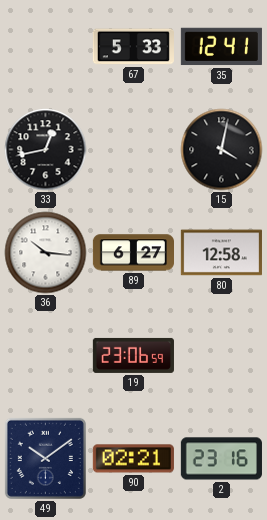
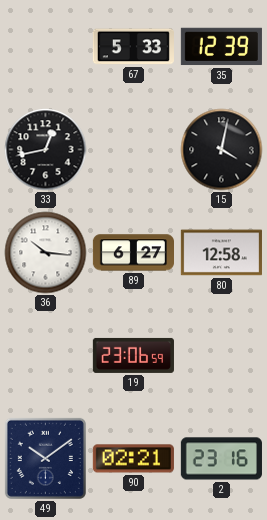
35: 12:41 -> 12:39
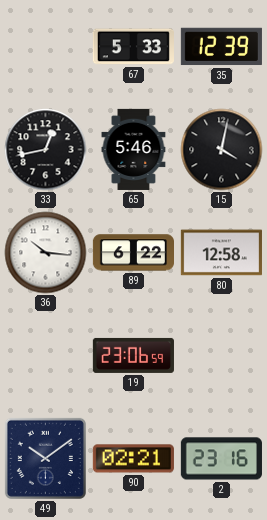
65: none -> 5:46
89: 6:27 -> 6:22
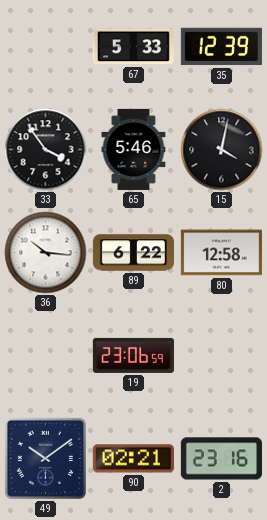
33: 12:43 -> 3:54
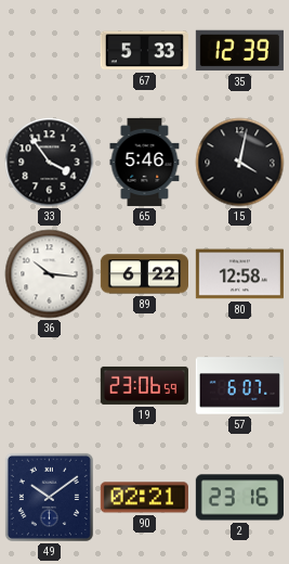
57: none -> 6:07
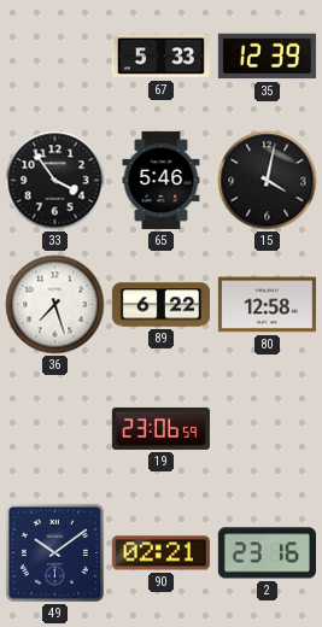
36: 10:16 -> 7:27
57: 6:07 -> none
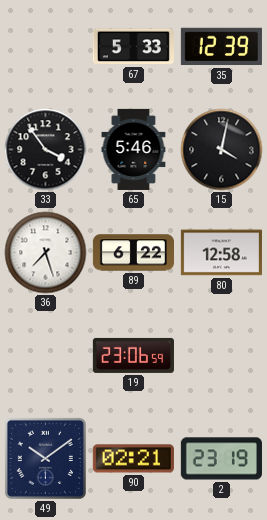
2: 23:16 -> 23:19
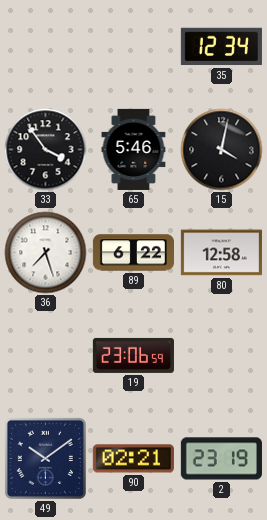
67: 5:33 -> none
35: 12:39 -> 12:34
